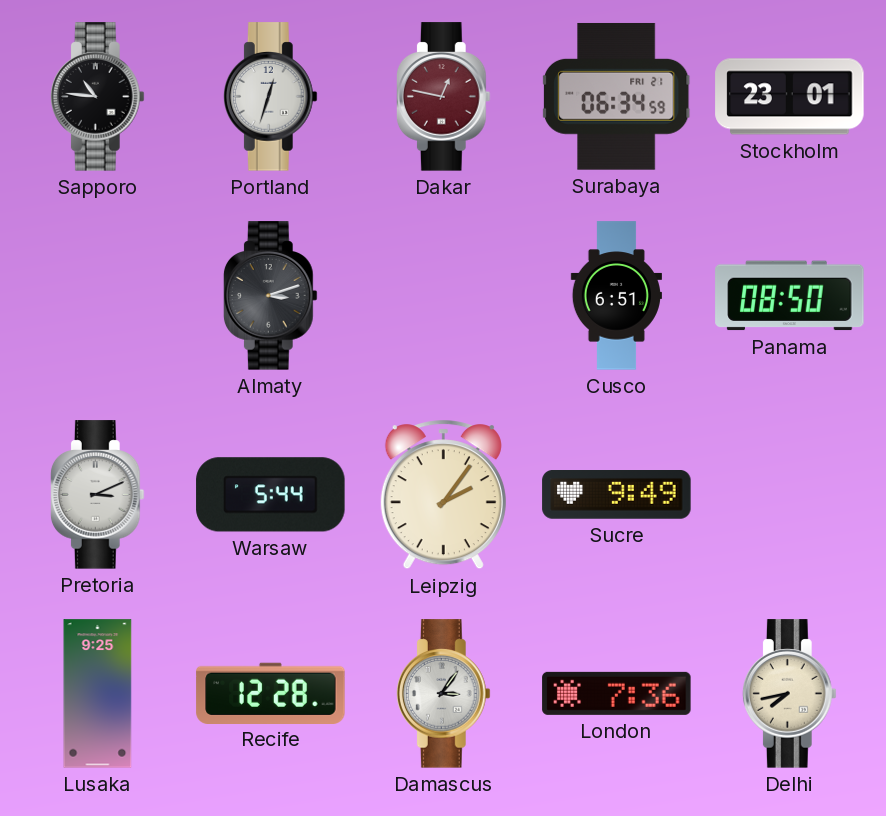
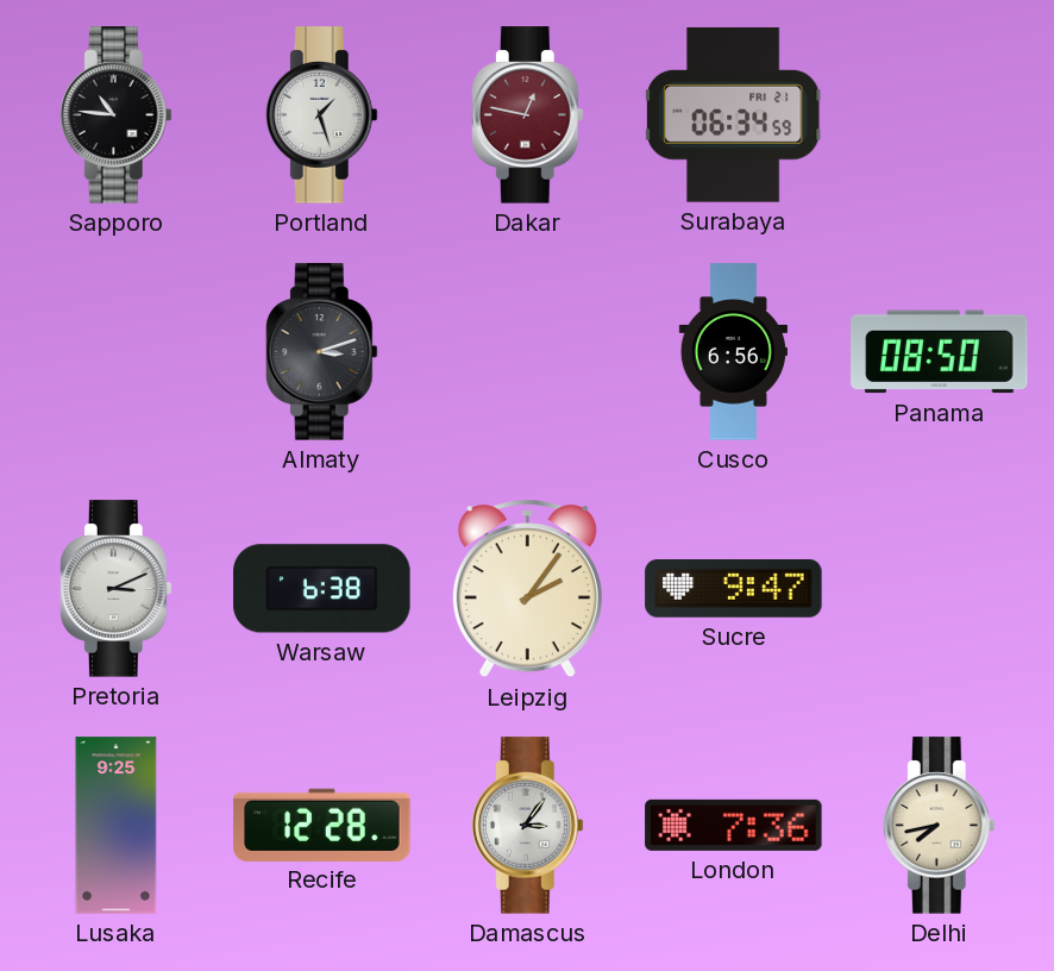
Portland: 12:33 -> 1:27
Stockholm: 23:01 -> none
Cusco: 6:51 -> 6:56
Warsaw: 5:44 -> 6:38
Sucre: 9:49 -> 9:47
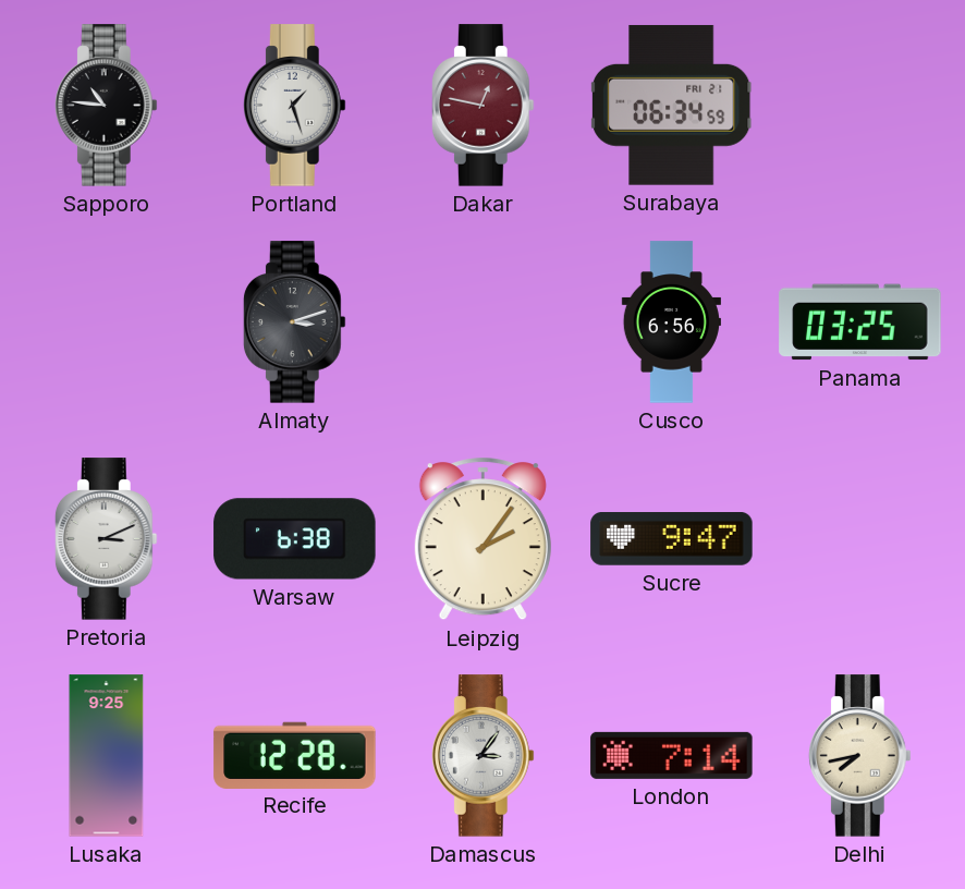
Panama: 08:50 -> 03:25
London: 7:36 -> 7:14
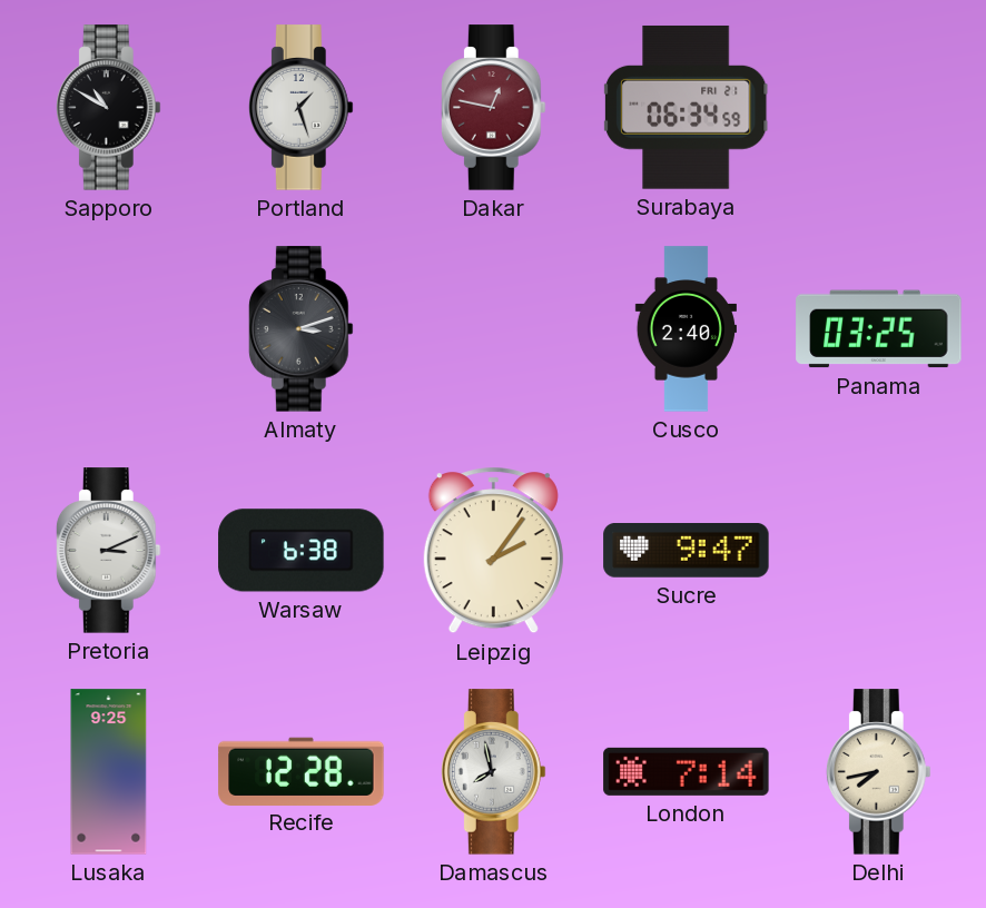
Sapporo: 10:46 -> 10:50
Cusco: 6:56 -> 2:40
Damascus: 3:06 -> 7:58
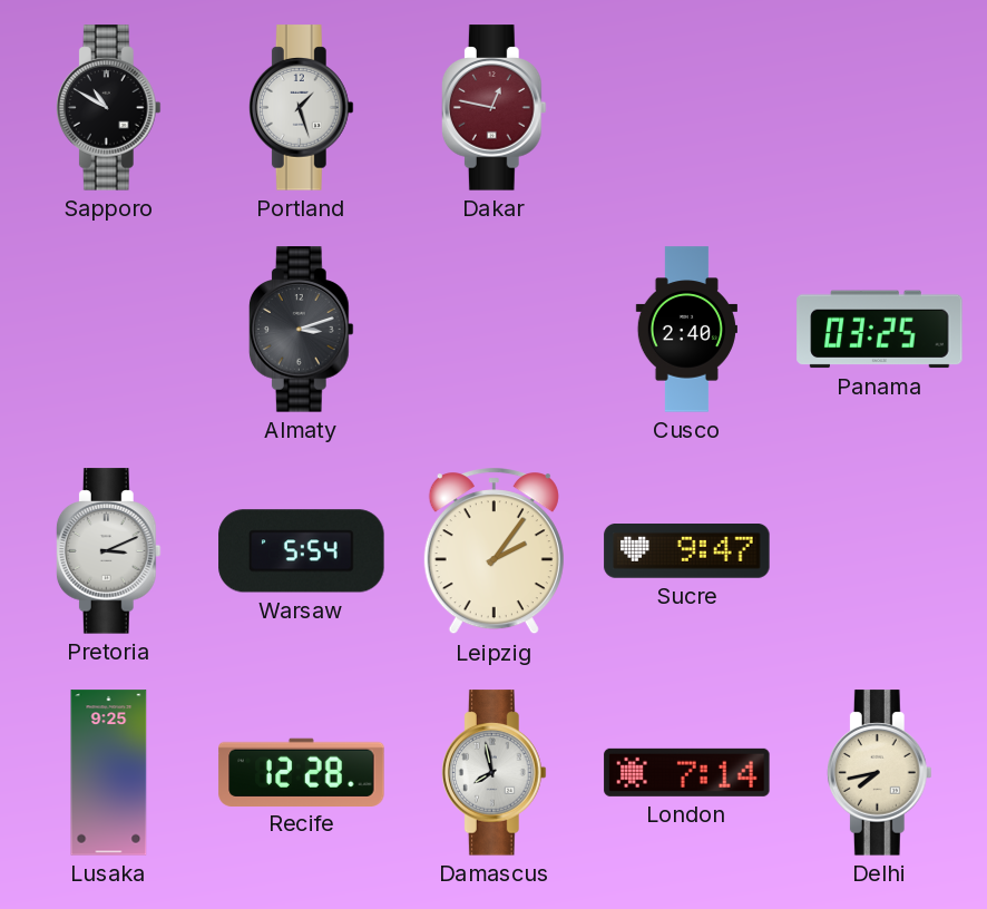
Surabaya: 06:34 -> none
Warsaw: 6:38 -> 5:54
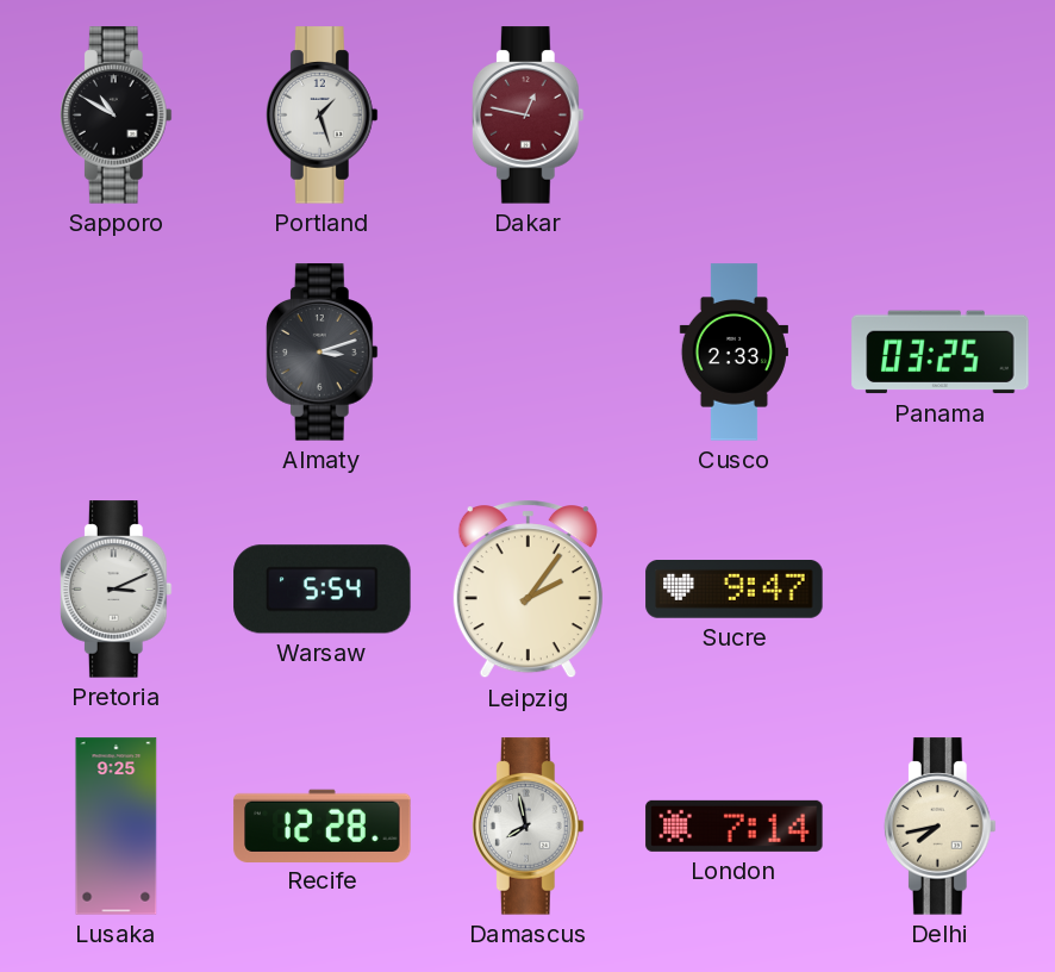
Cusco: 2:40 -> 2:33
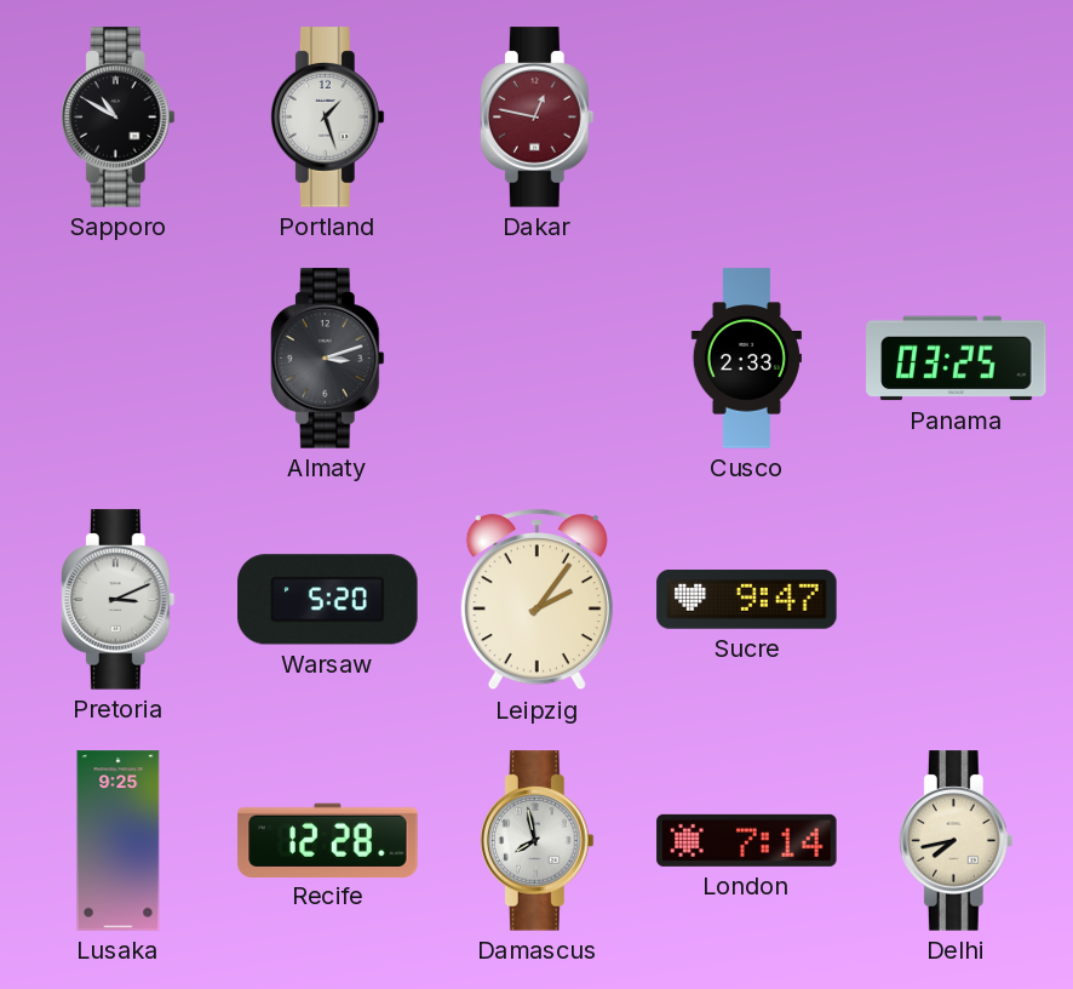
Warsaw: 5:54 -> 5:20
